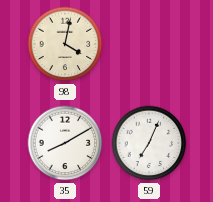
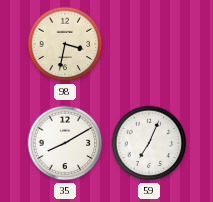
98: 4:02 -> 3:32
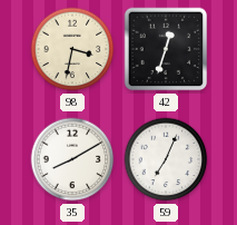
42: none -> 12:33
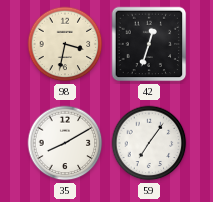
59: 7:04 -> 7:06
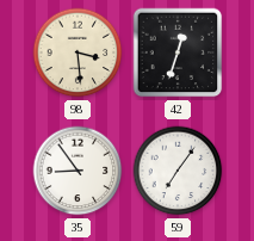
98: 3:32 -> 3:29
35: 8:10 -> 8:54
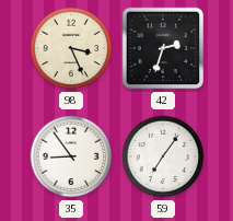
98: 3:29 -> 3:26
42: 12:33 -> 2:33
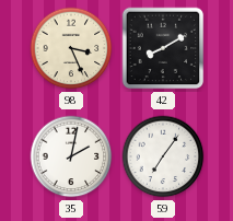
42: 2:33 -> 8:10
35: 8:54 -> 2:02
